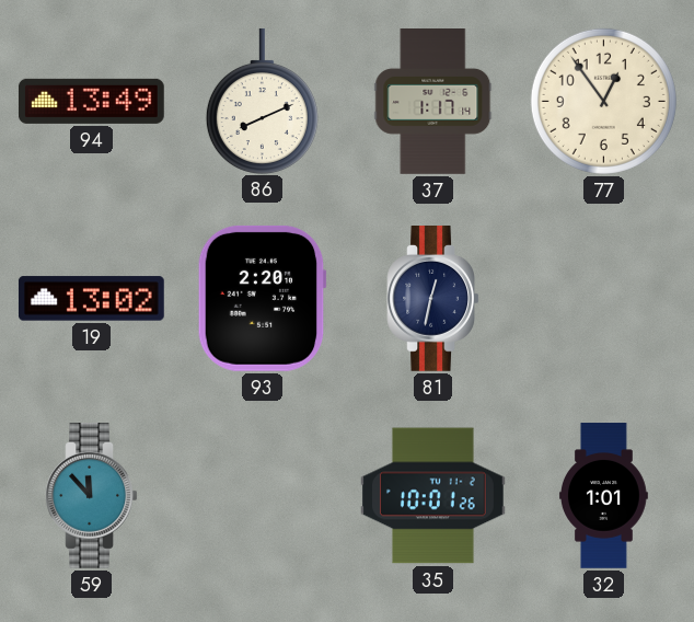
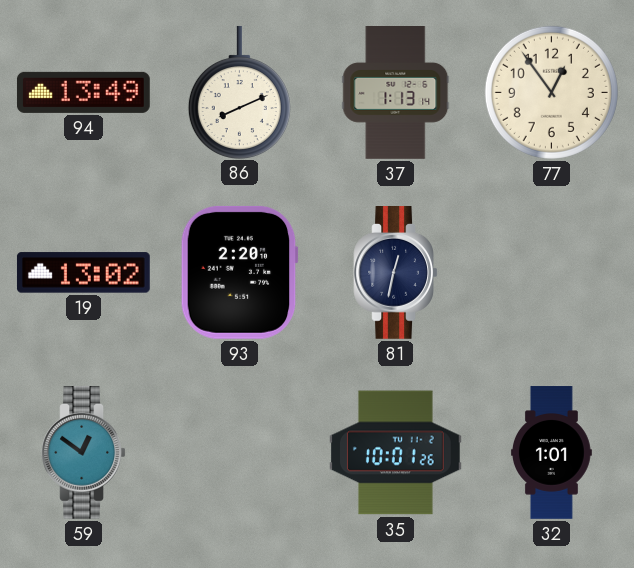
37: 1:17 -> 1:13
59: 11:53 -> 12:51
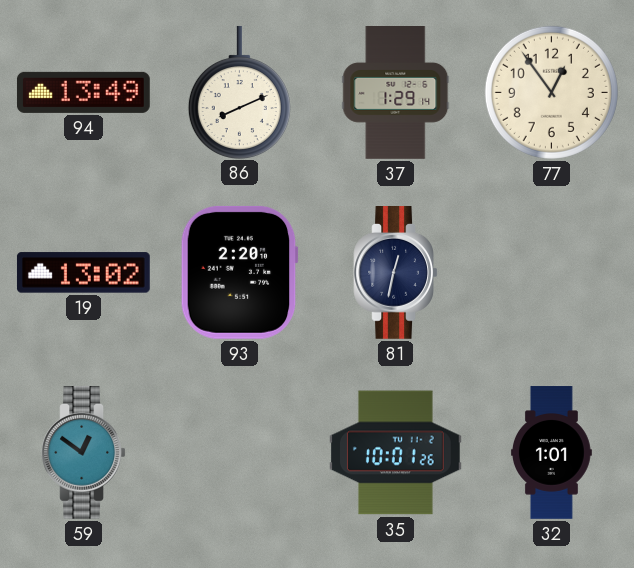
37: 1:13 -> 1:29
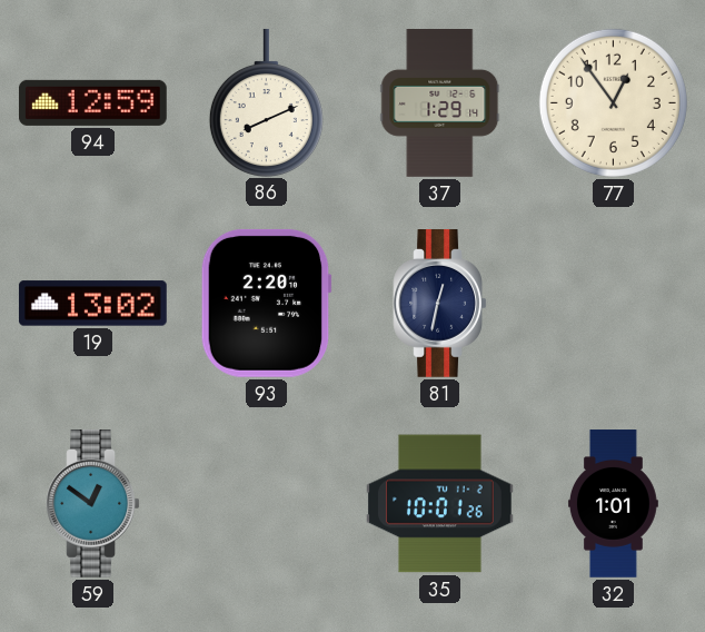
94: 13:49 -> 12:59
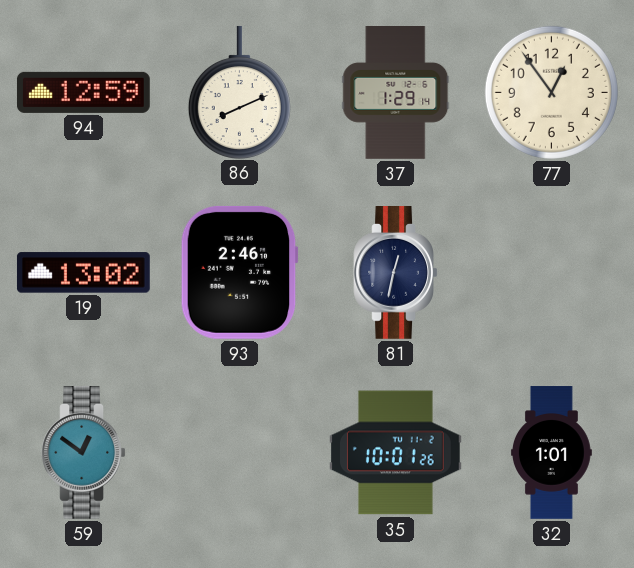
93: 2:20 -> 2:46
